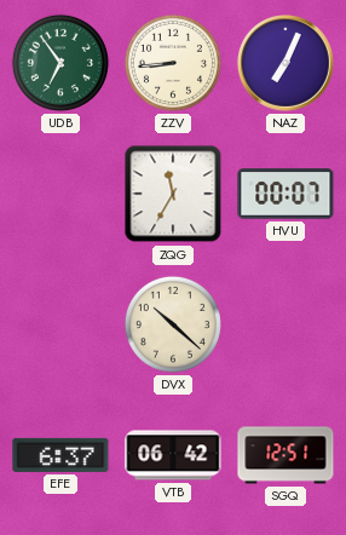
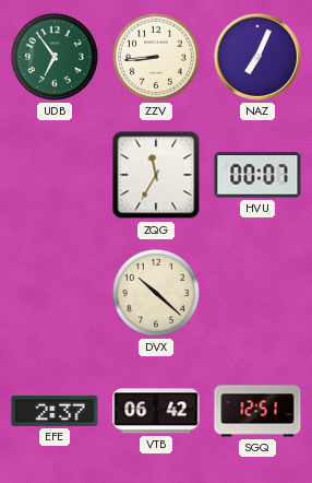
EFE: 6:37 -> 2:37
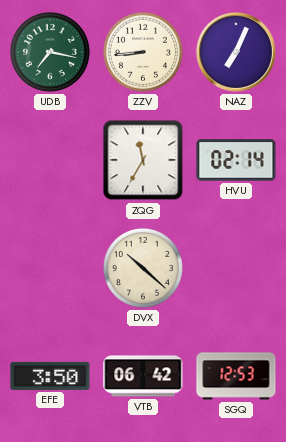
UDB: 6:54 -> 7:17
HVU: 00:07 -> 02:14
EFE: 2:37 -> 3:50
SGQ: 12:51 -> 12:53
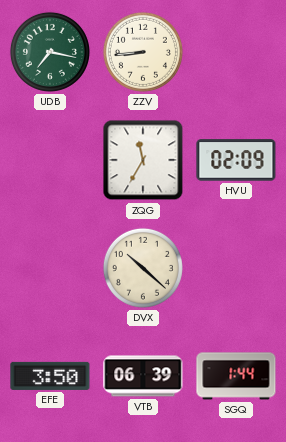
NAZ: 7:04 -> none
HVU: 02:14 -> 02:09
VTB: 06:42 -> 06:39
SGQ: 12:53 -> 1:44
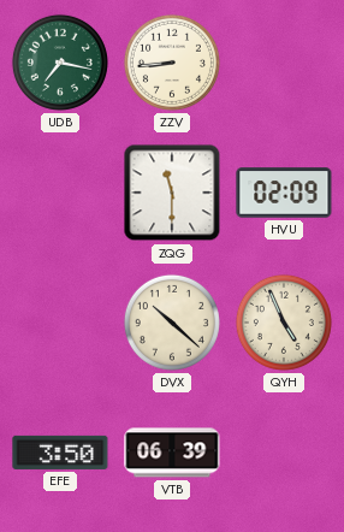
ZQG: 11:35 -> 11:30
QYH: none -> 4:56
SGQ: 1:44 -> none
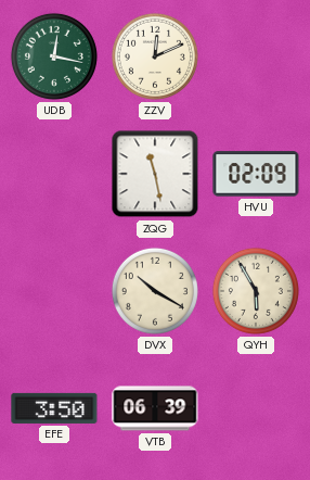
UDB: 7:17 -> 12:17
ZZV: 8:44 -> 12:11
ZQG: 11:30 -> 11:28
DVX: 10:22 -> 10:20
QYH: 4:56 -> 5:55
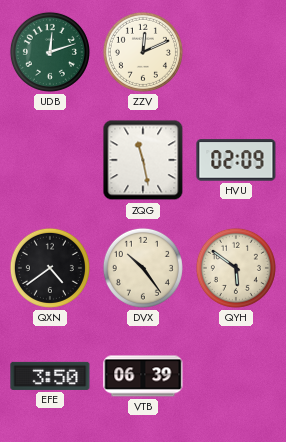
UDB: 12:17 -> 12:12
QXN: none -> 4:39
DVX: 10:20 -> 10:24
QYH: 5:55 -> 5:51
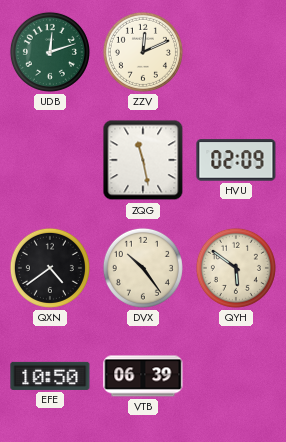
EFE: 3:50 -> 10:50
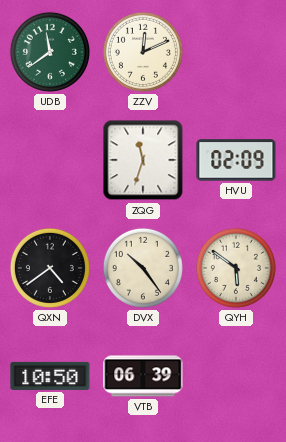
UDB: 12:12 -> 11:39
ZQG: 11:28 -> 11:33
